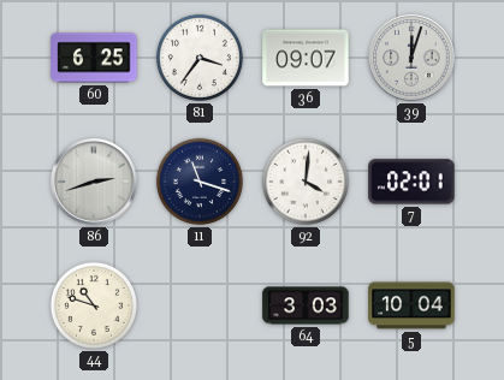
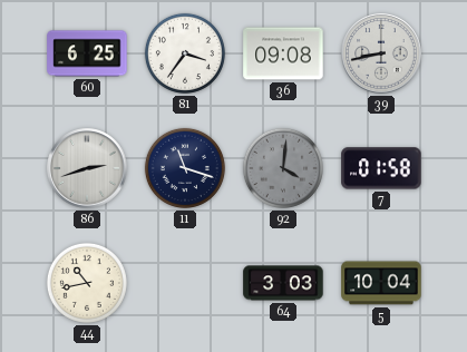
36: 09:07 -> 09:08
39: 12:03 -> 8:43
92 dial: white -> grey
7: 02:01 -> 01:58
44: 10:48 -> 10:43
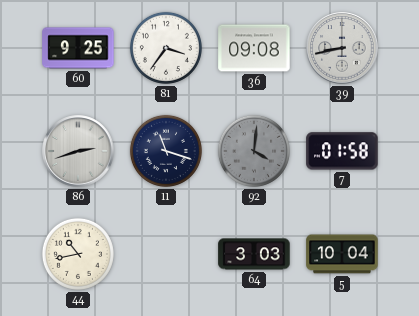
60: 6:25 -> 9:25
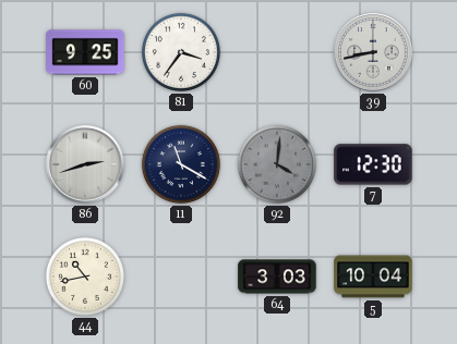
36: 09:08 -> none
11: 11:18 -> 11:20
7: 01:58 -> 12:30
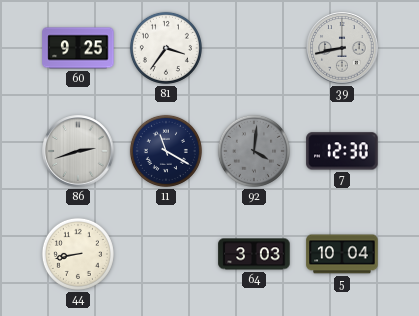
44: 10:43 -> 8:43
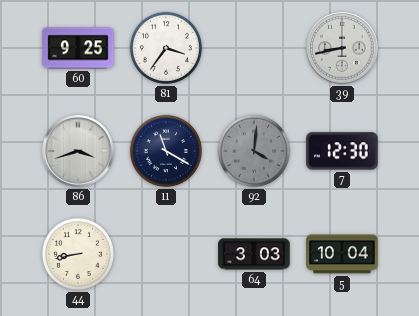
86: 2:42 -> 3:42
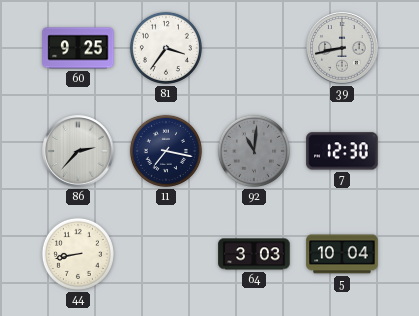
86: 3:42 -> 2:37
11: 11:20 -> 7:17
92: 4:01 -> 11:01
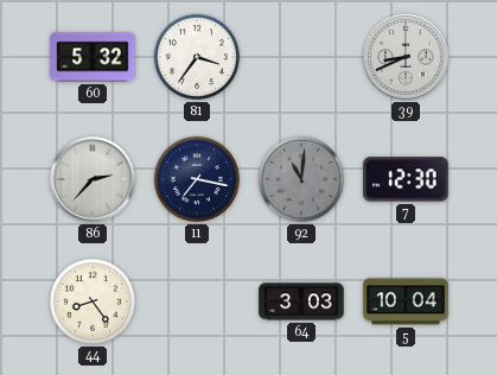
60: 9:25 -> 5:32
39: 8:43 -> 8:41
44: 8:43 -> 8:24
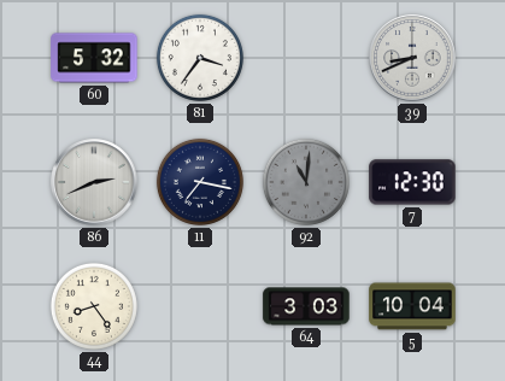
86: 2:37 -> 2:41
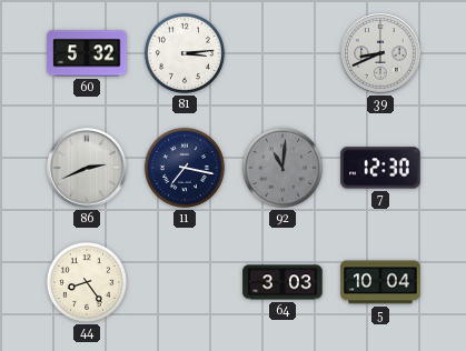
81: 3:36 -> 3:14
